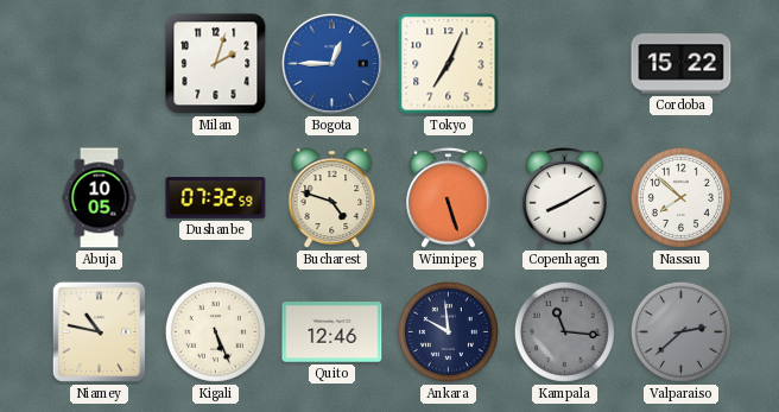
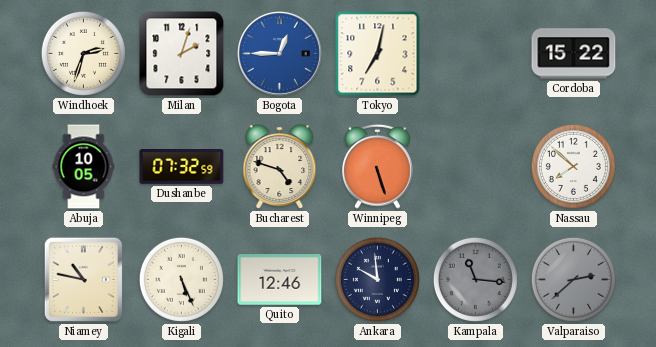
Windhoek: none -> 2:33
Tokyo: 7:04 -> 7:02
Copenhagen: 8:10 -> none
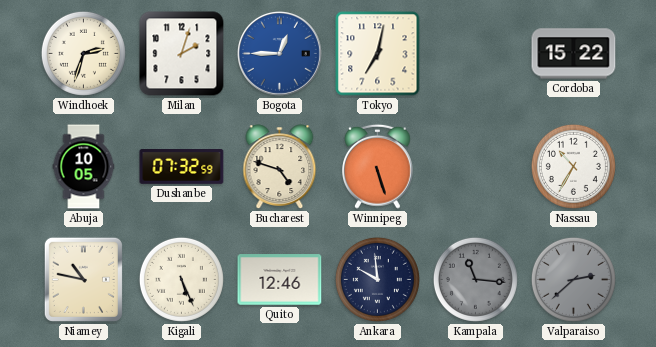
Nassau: 7:52 -> 10:35
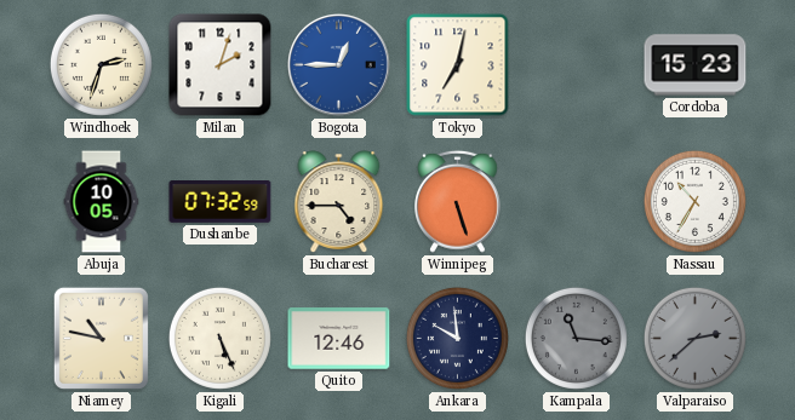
Cordoba: 15:22 -> 15:23
Bucharest: 4:48 -> 4:45
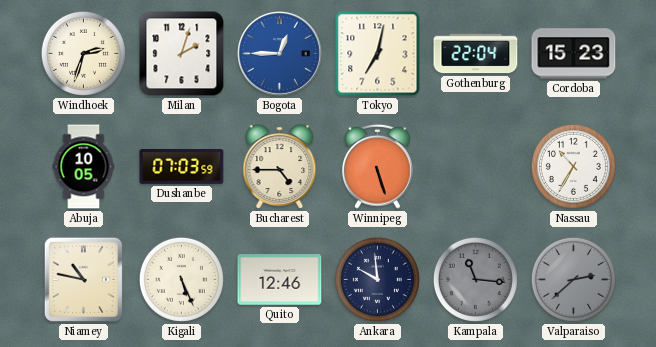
Gothenburg: none -> 22:04
Dushanbe: 07:32 -> 07:03
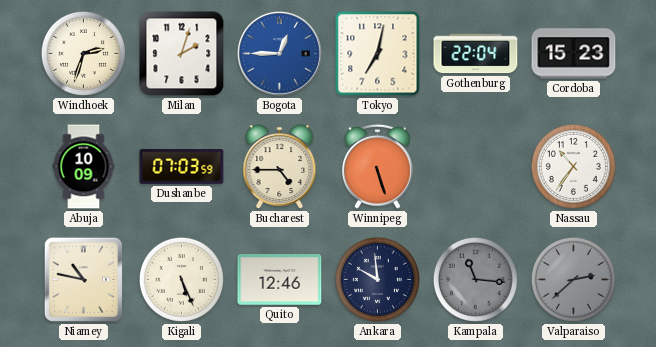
Abuja: 10:05 -> 10:09
Nassau: 10:35 -> 10:36
